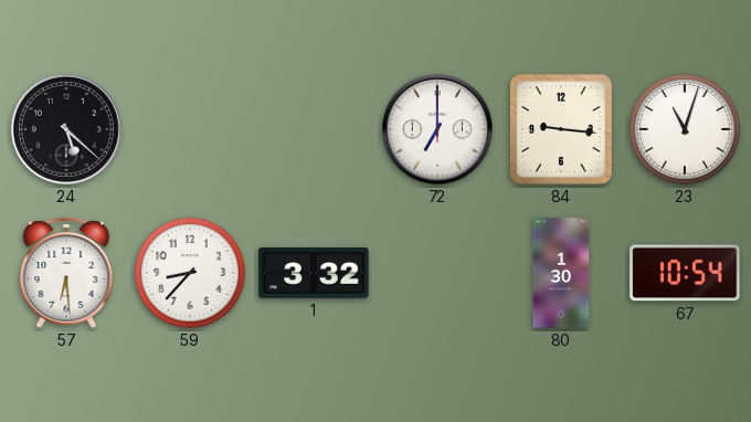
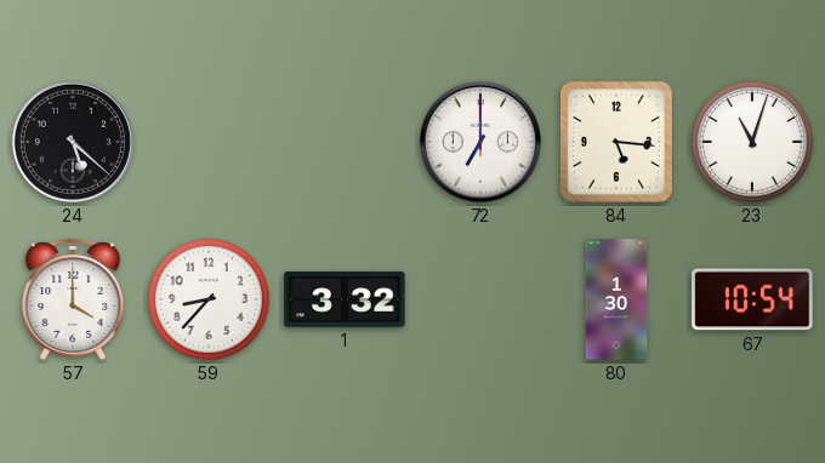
84: 9:16 -> 5:16
57: 6:29 -> 4:00
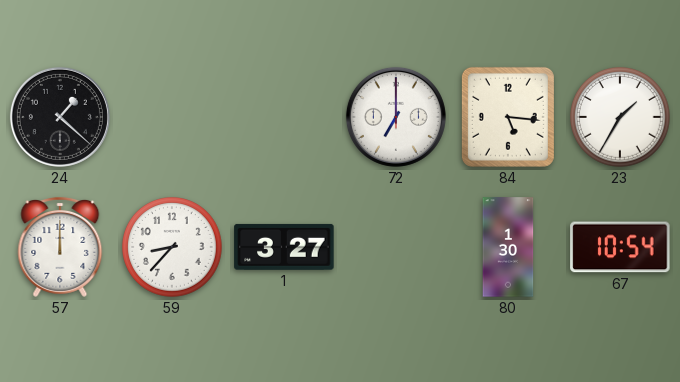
24: 5:22 -> 1:22
23: 11:03 -> 1:35
57: 4:00 -> 12:00
1: 3:32 -> 3:27
